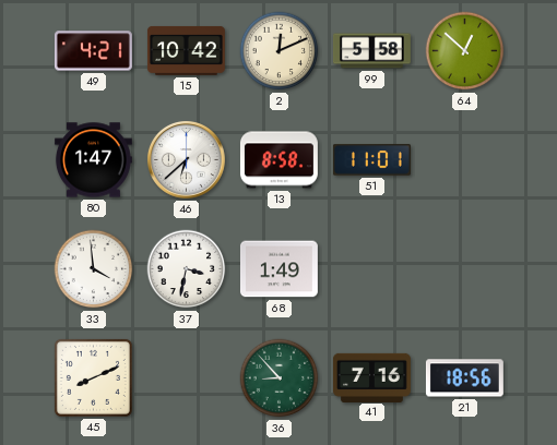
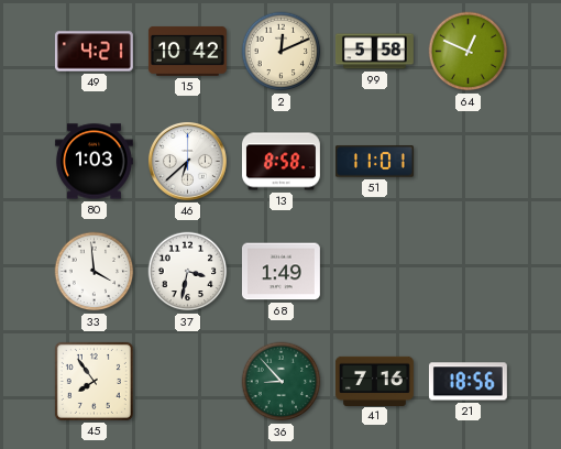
64: 12:52 -> 12:49
80: 1:47 -> 1:03
45: 8:11 -> 7:54
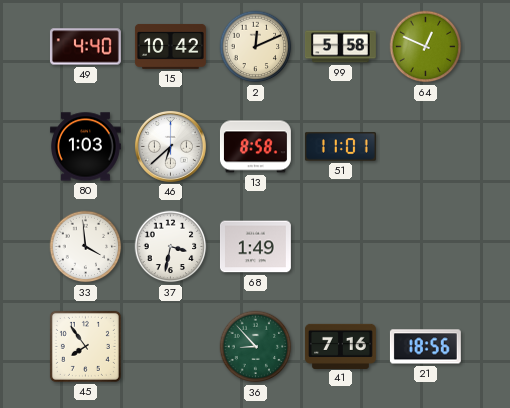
49: 4:21 -> 4:40
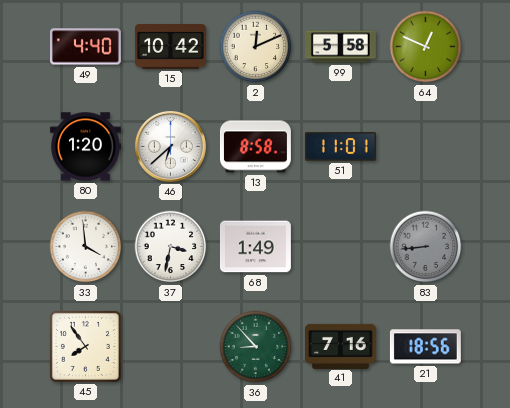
80: 1:03 -> 1:20
83: none -> 8:44
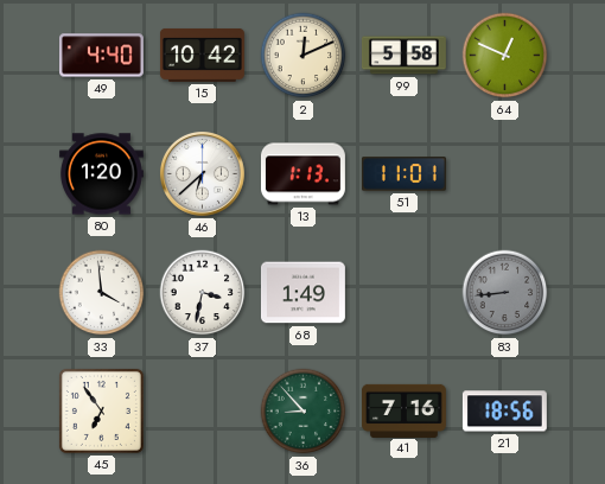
13: 8:58 -> 1:13
45: 7:54 -> 6:54
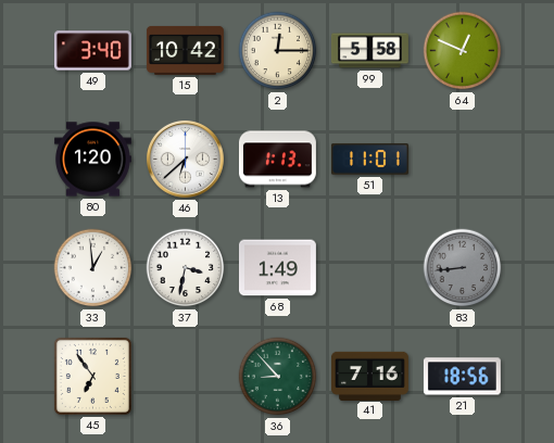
49: 4:40 -> 3:40
2: 12:11 -> 12:15
33: 3:59 -> 12:59
